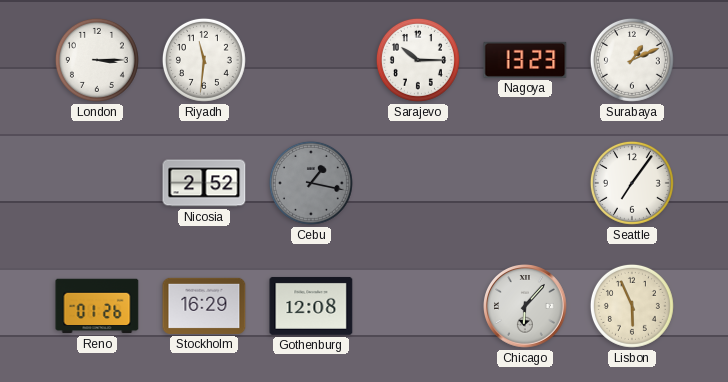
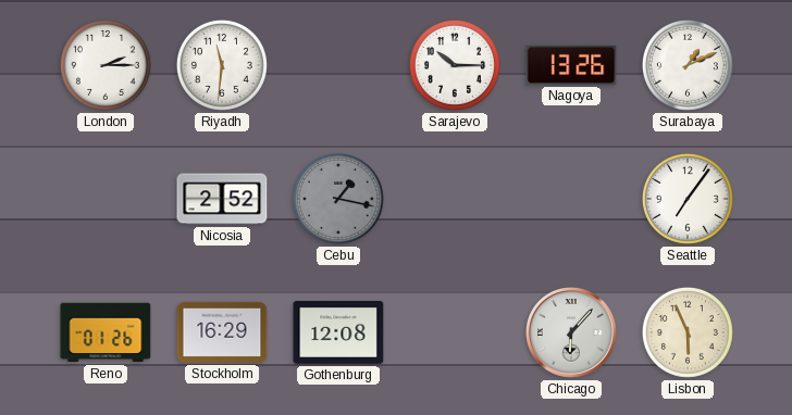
London: 3:15 -> 2:15
Nagoya: 13:23 -> 13:26
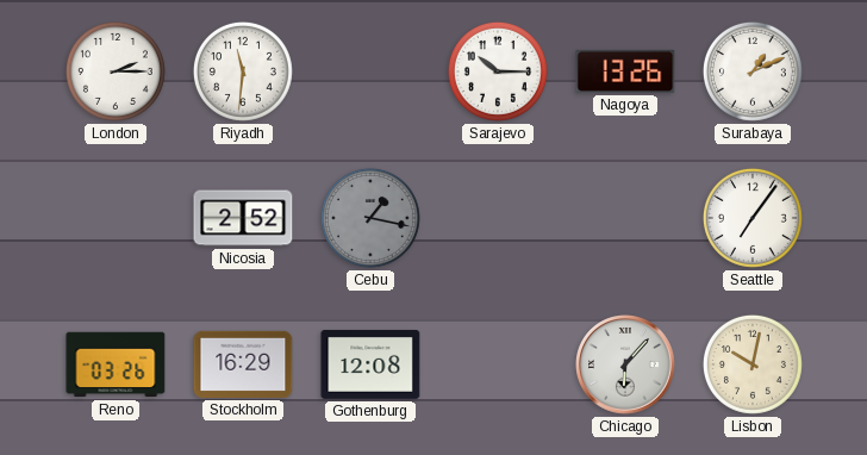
Reno: 01:26 -> 03:26
Lisbon: 5:56 -> 10:02
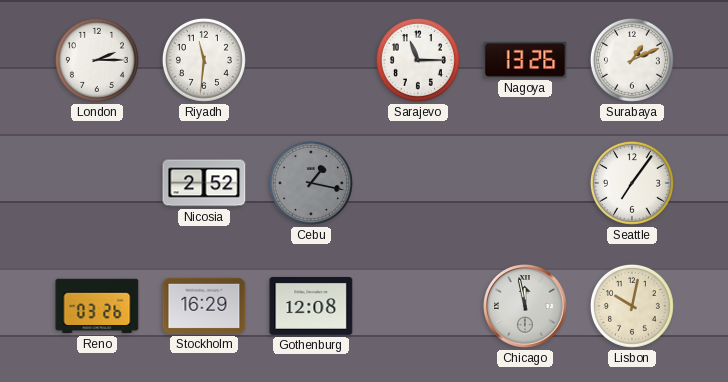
Sarajevo: 10:15 -> 11:15
Chicago: 6:07 -> 11:58
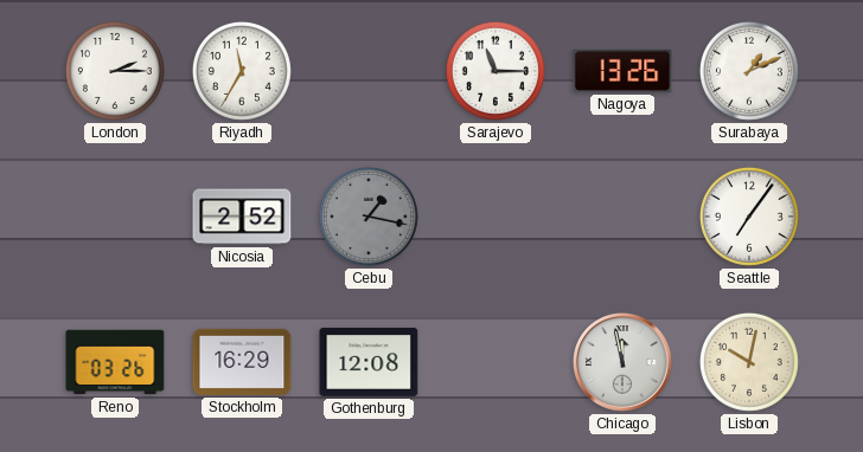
Riyadh: 11:31 -> 11:35
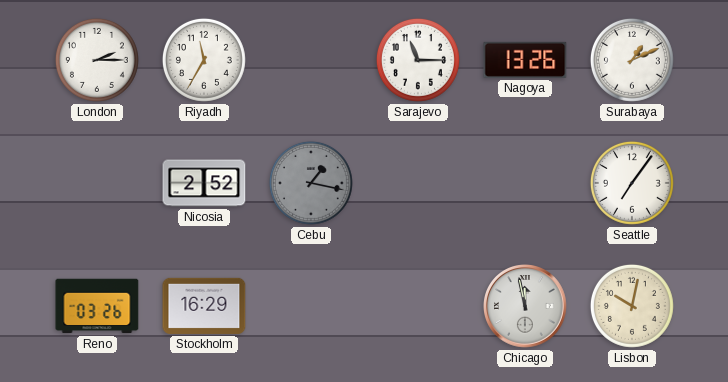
Gothenburg: 12:08 -> none
